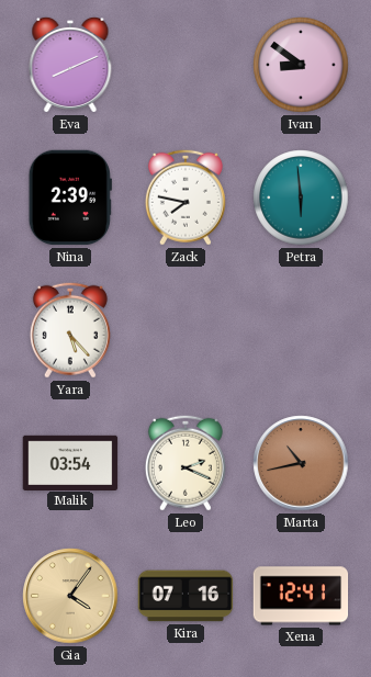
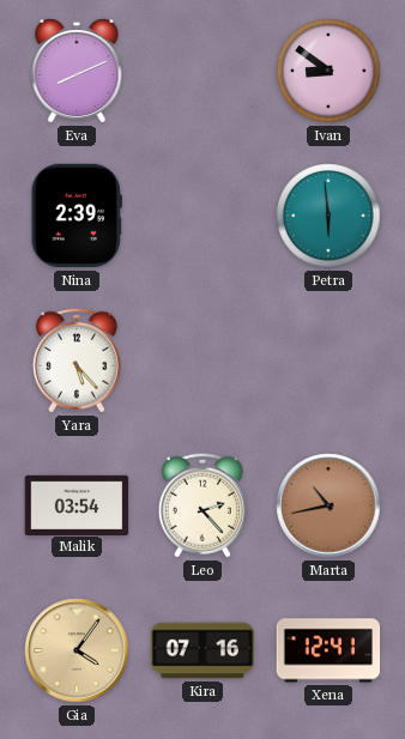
Zack: 7:47 -> none
Leo: 2:19 -> 2:23
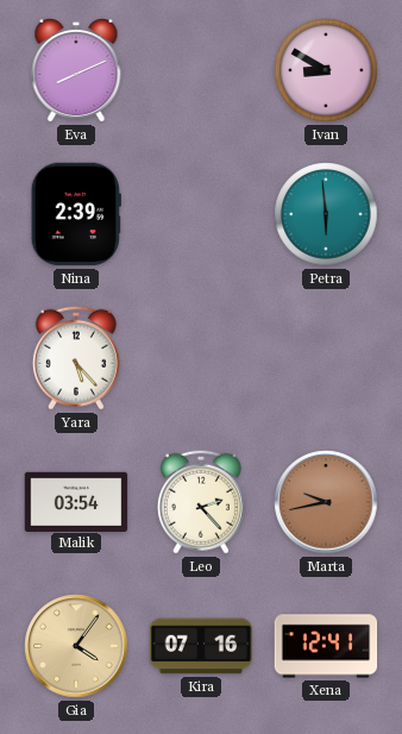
Ivan: 8:51 -> 8:50
Marta: 10:43 -> 9:43
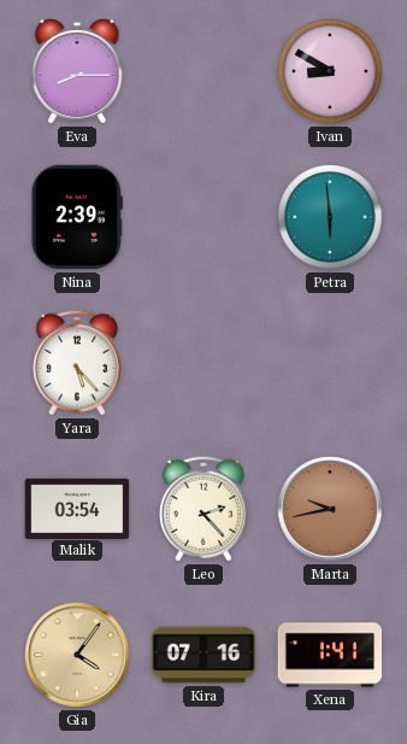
Eva: 8:11 -> 8:15
Xena: 12:41 -> 1:41
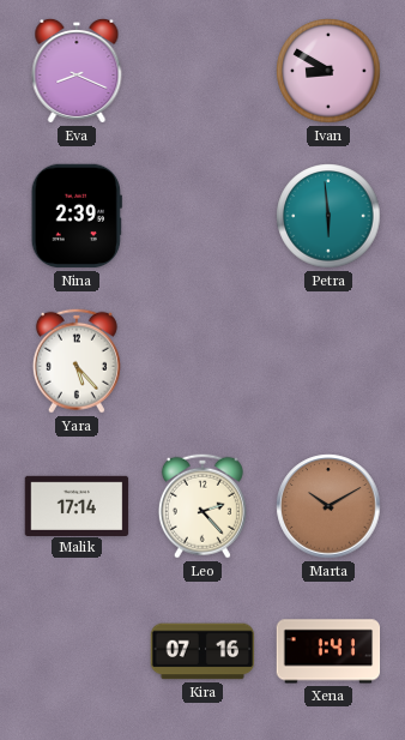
Eva: 8:15 -> 8:19
Malik: 03:54 -> 17:14
Marta: 9:43 -> 10:10
Gia: 4:06 -> none
